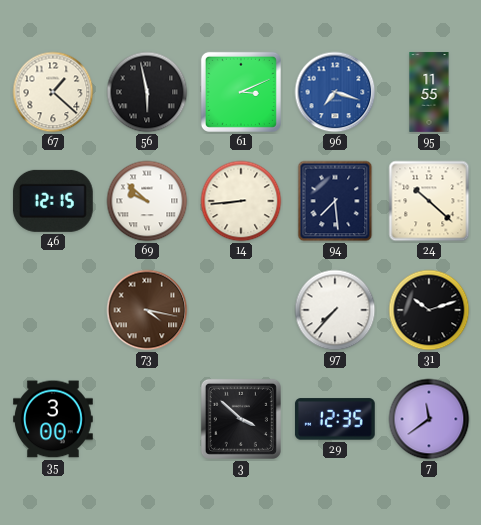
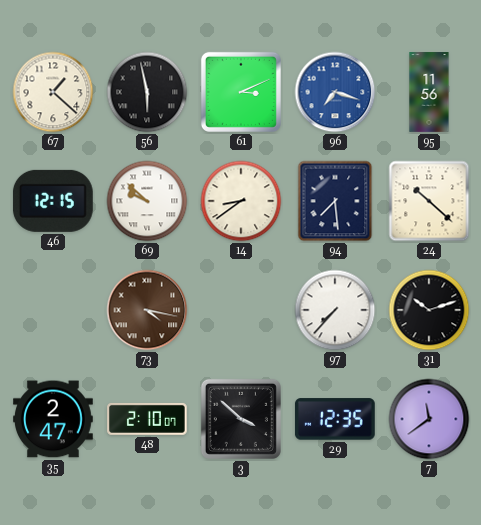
95: 11:55 -> 11:56
14: 8:44 -> 8:39
35: 3:00 -> 2:47
48: none -> 2:10
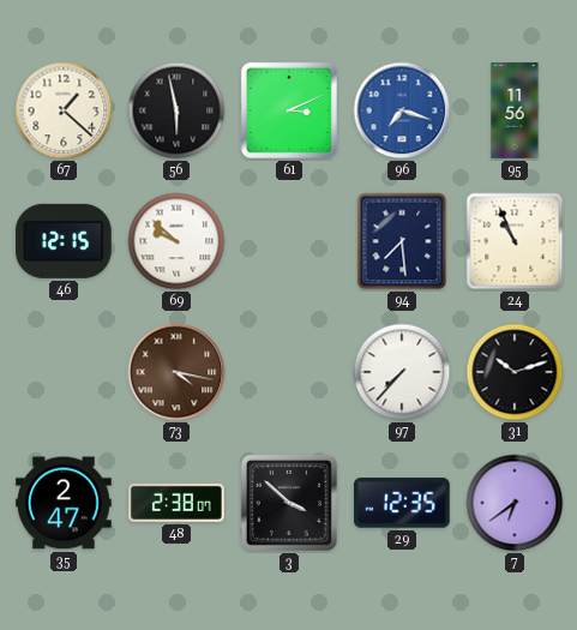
14: 8:39 -> none
24: 10:22 -> 10:56
48: 2:10 -> 2:38
7: 11:39 -> 6:39
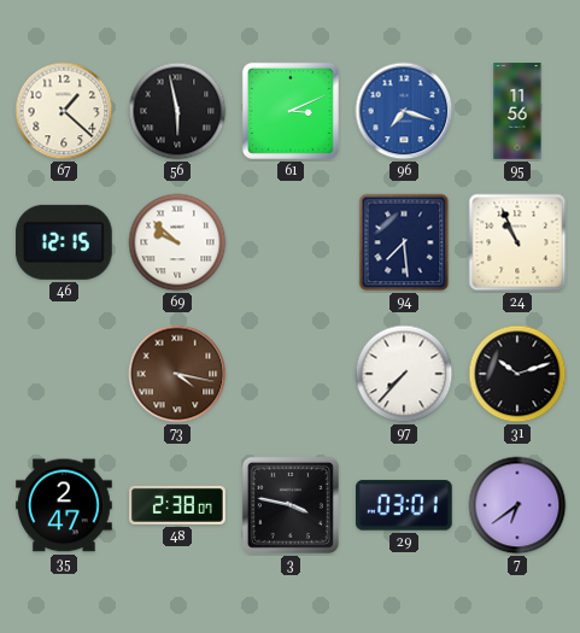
3: 3:52 -> 3:47
29: 12:35 -> 03:01
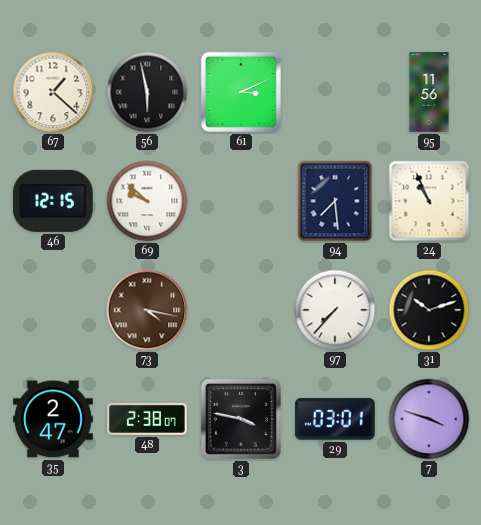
96: 7:18 -> none
7: 6:39 -> 3:48
